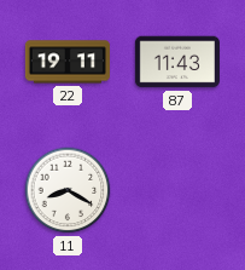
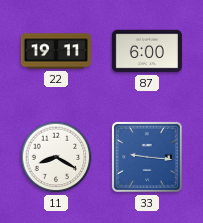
87: 11:43 -> 6:00
33: none -> 9:16
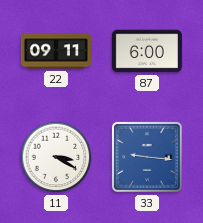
22: 19:11 -> 09:11
11: 8:20 -> 3:20
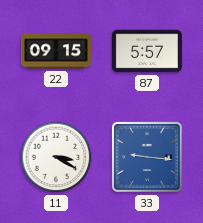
22: 09:11 -> 09:15
87: 6:00 -> 5:57
